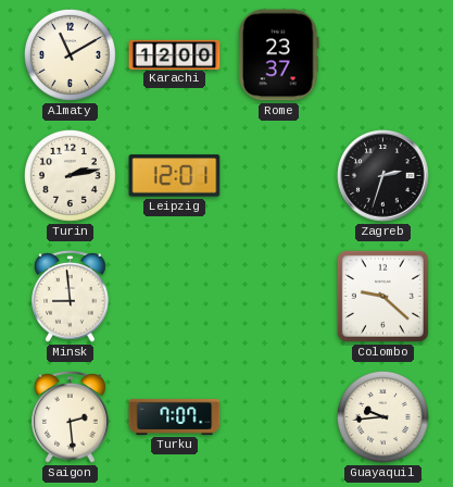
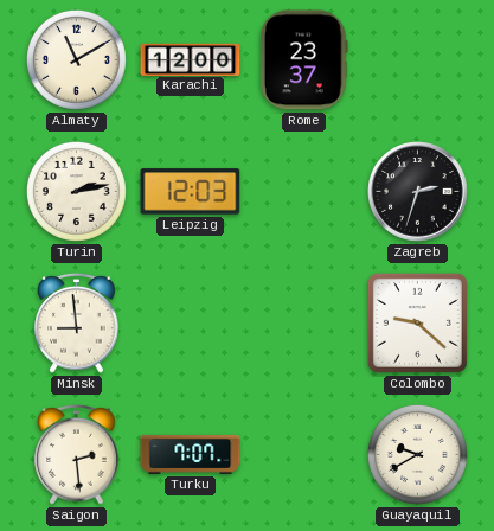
Leipzig: 12:01 -> 12:03
Guayaquil: 9:44 -> 9:40
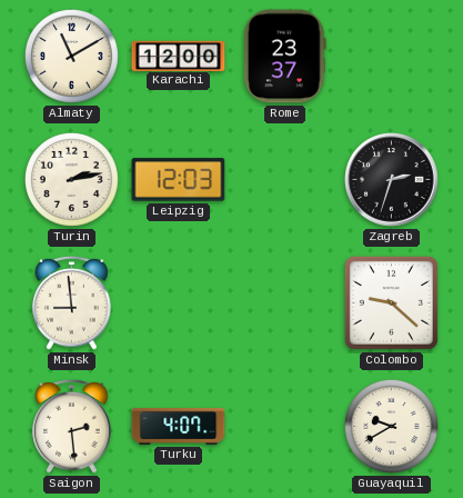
Turku: 7:07 -> 4:07
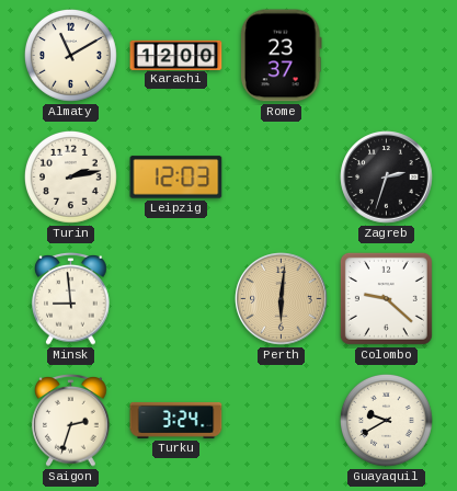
Perth: none -> 6:01
Saigon: 2:29 -> 2:33
Turku: 4:07 -> 3:24
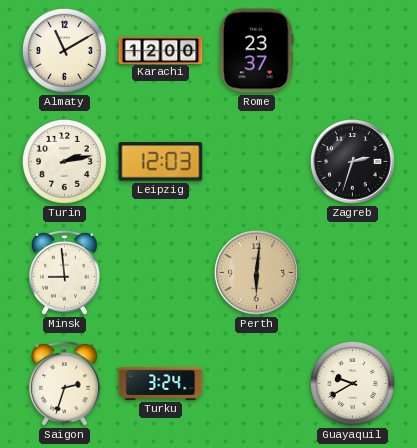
Colombo: 9:22 -> none
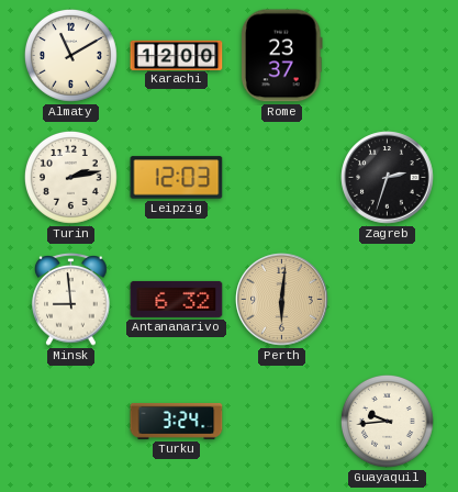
Antananarivo: none -> 6:32
Saigon: 2:33 -> none
Guayaquil: 9:40 -> 9:44
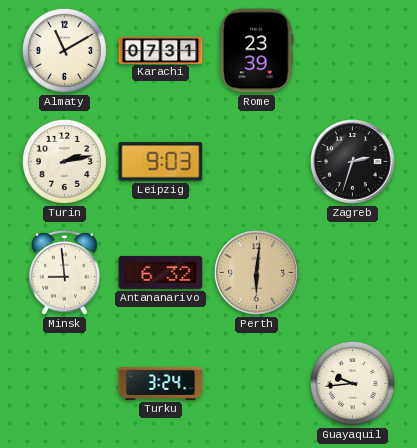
Karachi: 12:00 -> 07:31
Rome: 23:37 -> 23:39
Leipzig: 12:03 -> 9:03
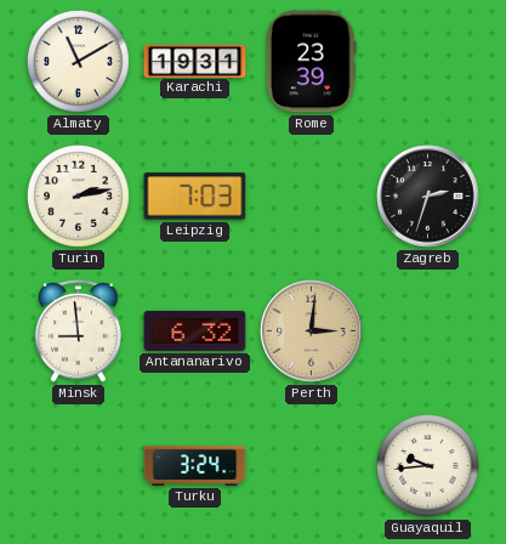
Karachi: 07:31 -> 19:31
Leipzig: 9:03 -> 7:03
Perth: 6:01 -> 3:01
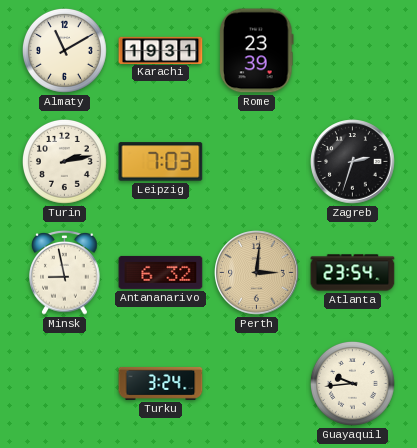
Minsk: 8:59 -> 8:58
Atlanta: none -> 23:54
